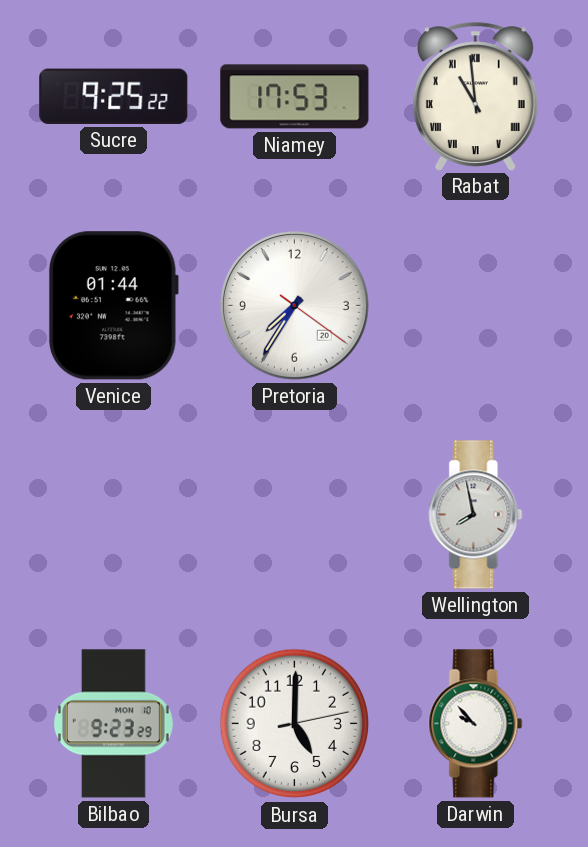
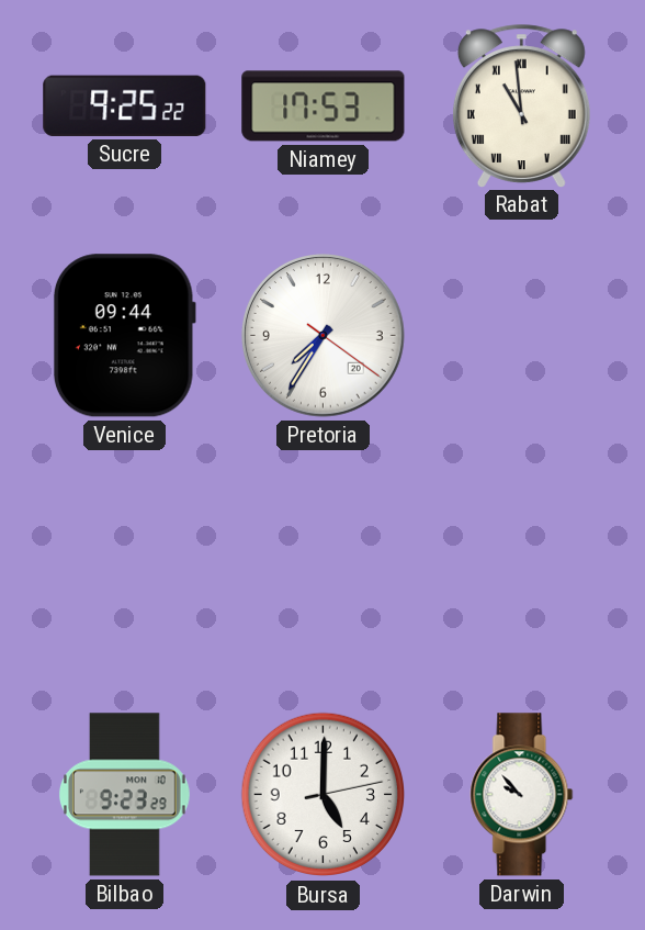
Venice: 01:44 -> 09:44
Wellington: 7:58 -> none
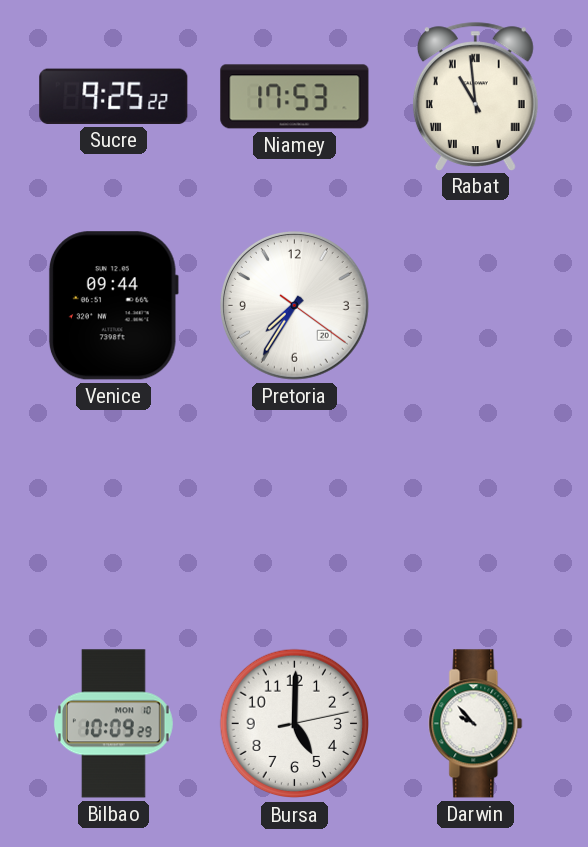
Bilbao: 9:23 -> 10:09
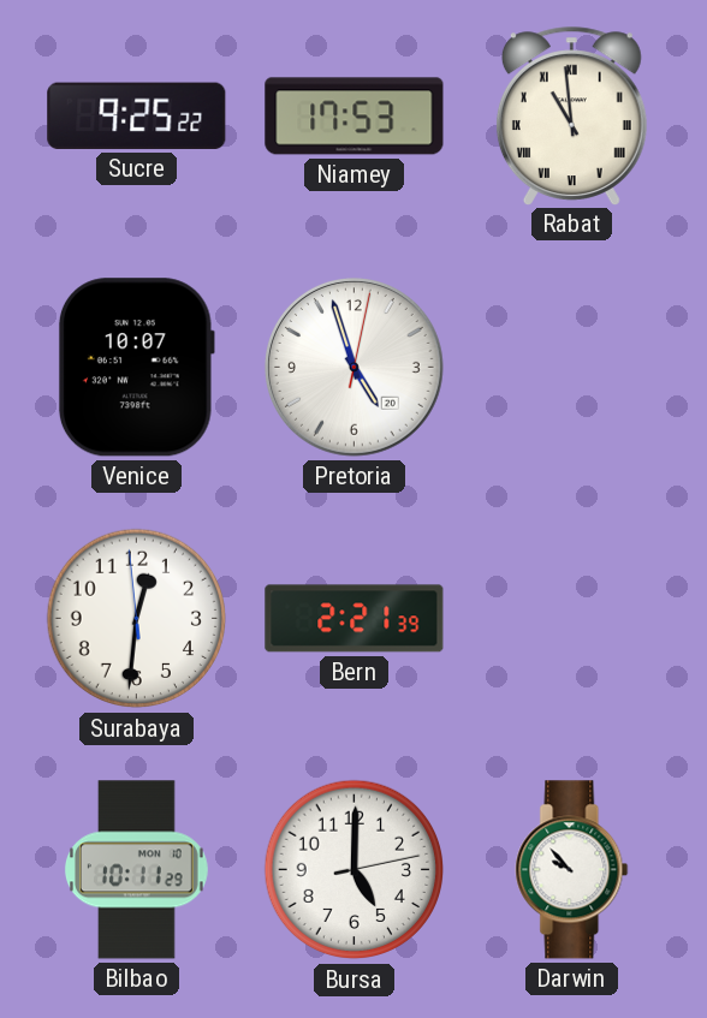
Venice: 09:44 -> 10:07
Pretoria: 7:35 -> 4:57
Surabaya: none -> 12:30
Bern: none -> 2:21
Bilbao: 10:09 -> 10:11
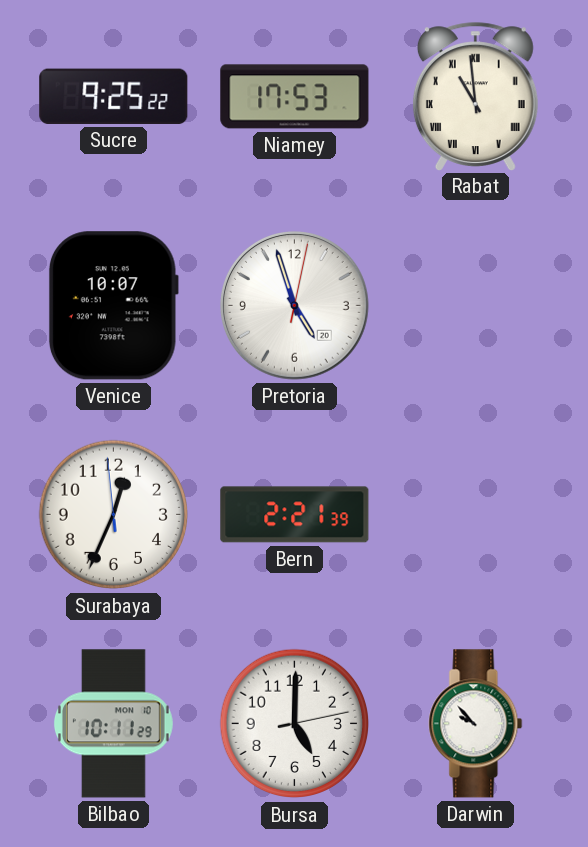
Surabaya: 12:30 -> 12:33
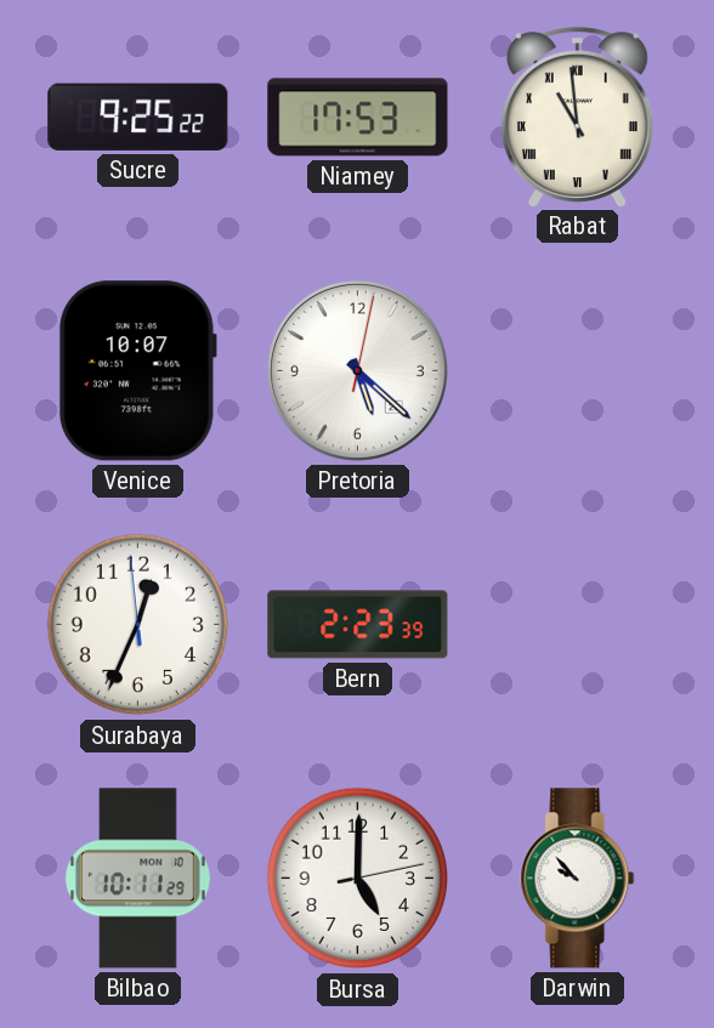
Pretoria: 4:57 -> 5:22
Bern: 2:21 -> 2:23
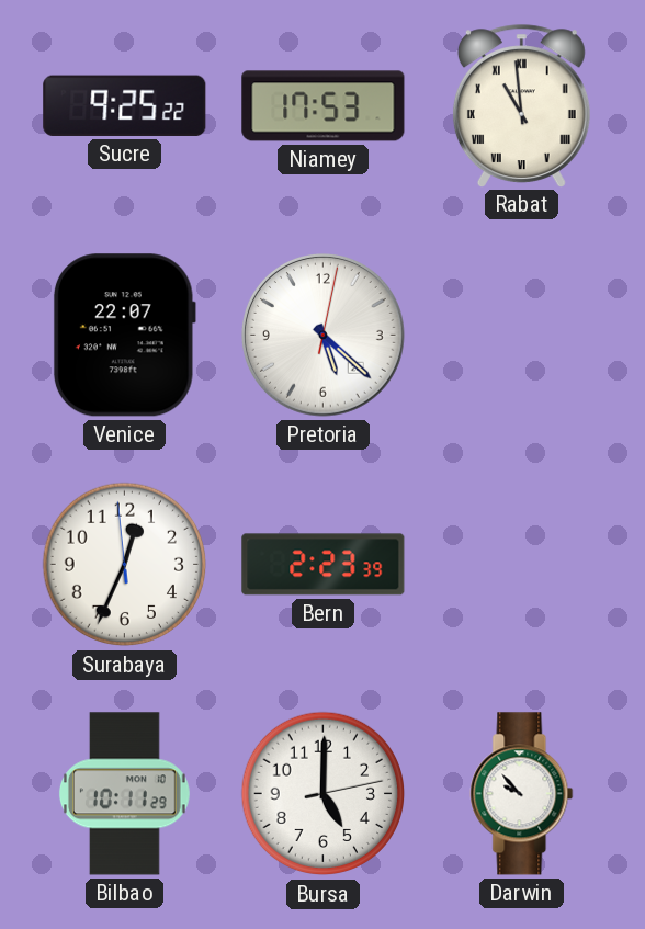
Venice: 10:07 -> 22:07
